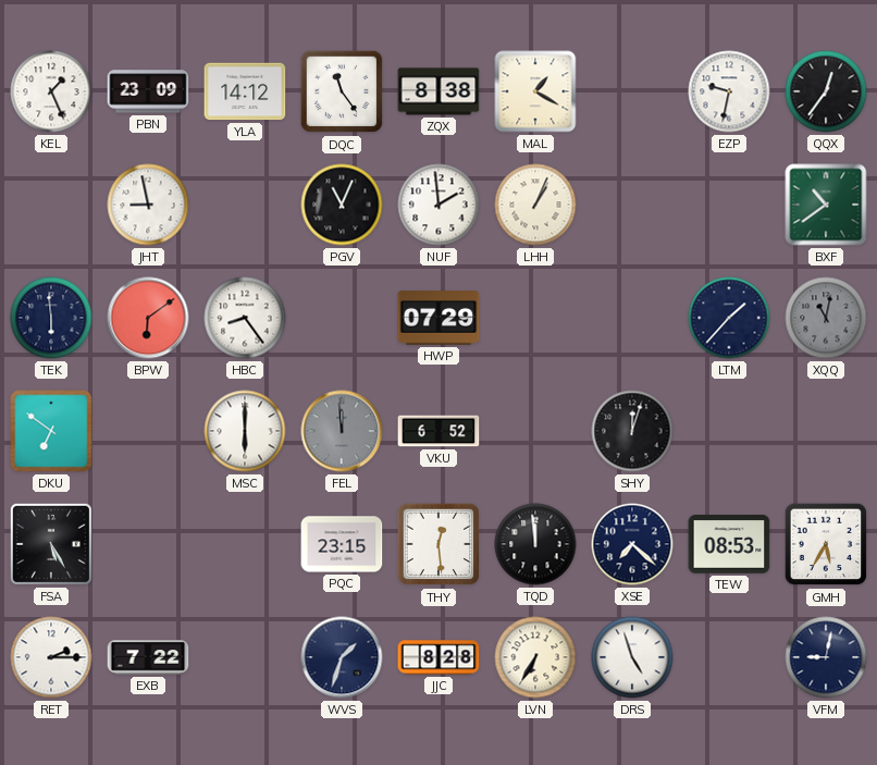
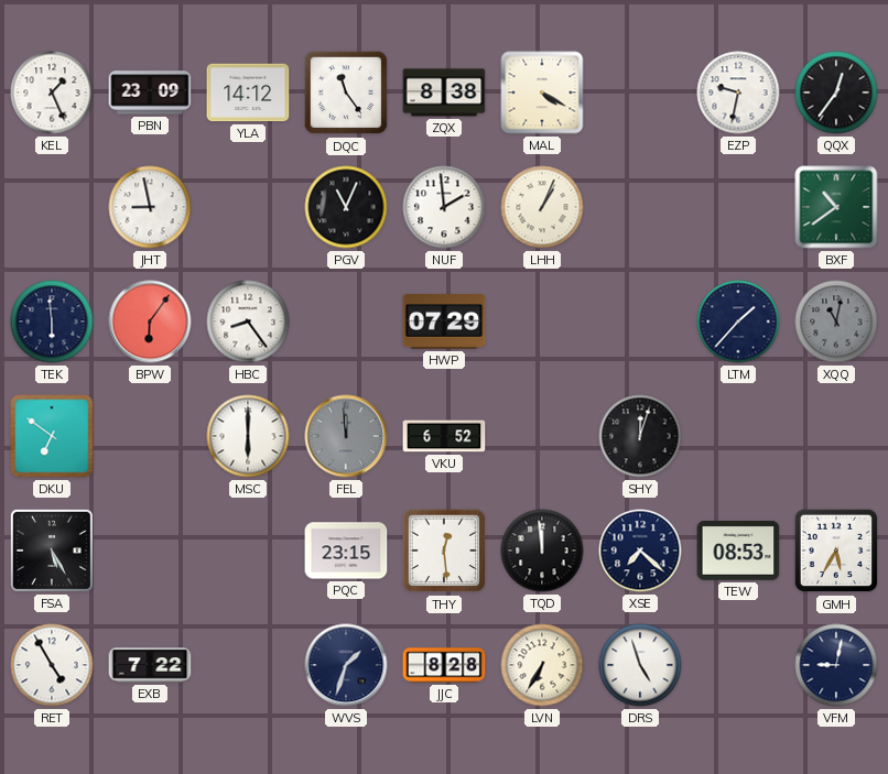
MAL: 1:20 -> 4:20
BPW: 6:09 -> 6:06
RET: 2:15 -> 4:55
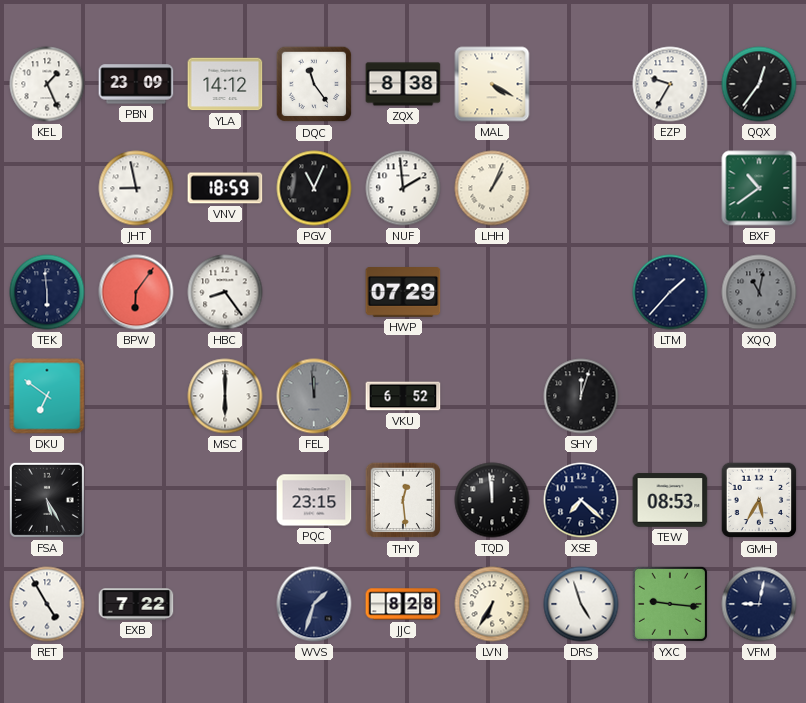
EZP: 9:32 -> 9:35
VNV: none -> 18:59
YXC: none -> 9:16
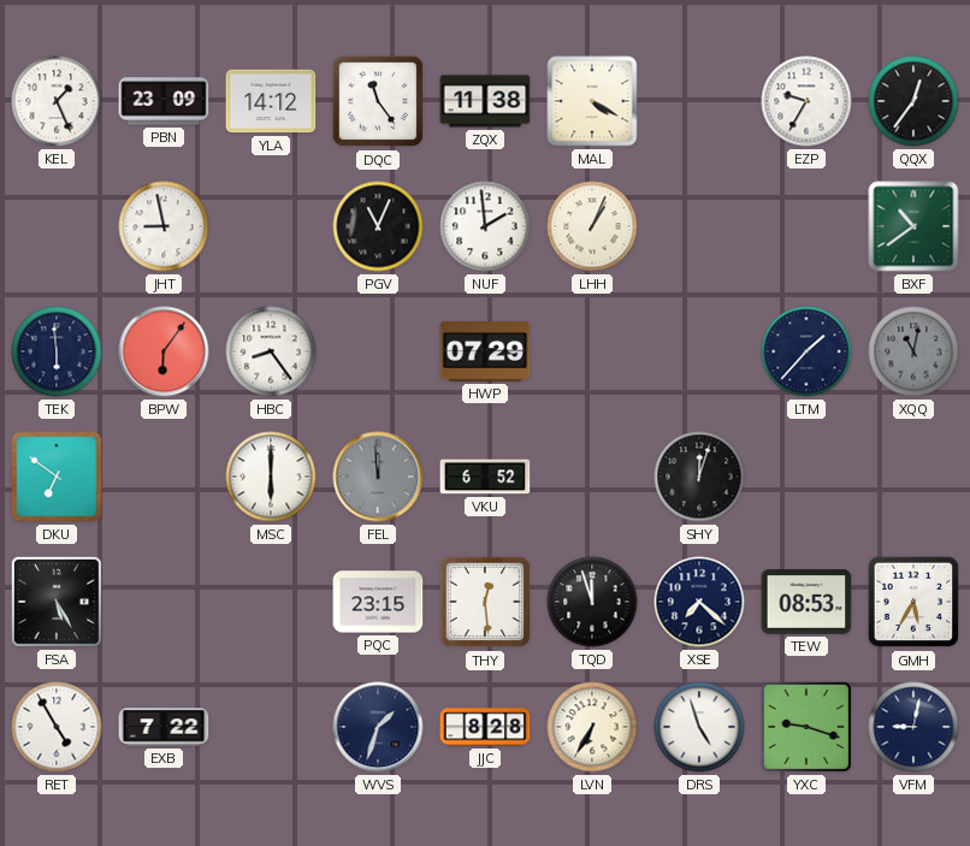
ZQX: 8:38 -> 11:38
VNV: 18:59 -> none
TQD: 11:59 -> 11:57
YXC: 9:16 -> 9:18
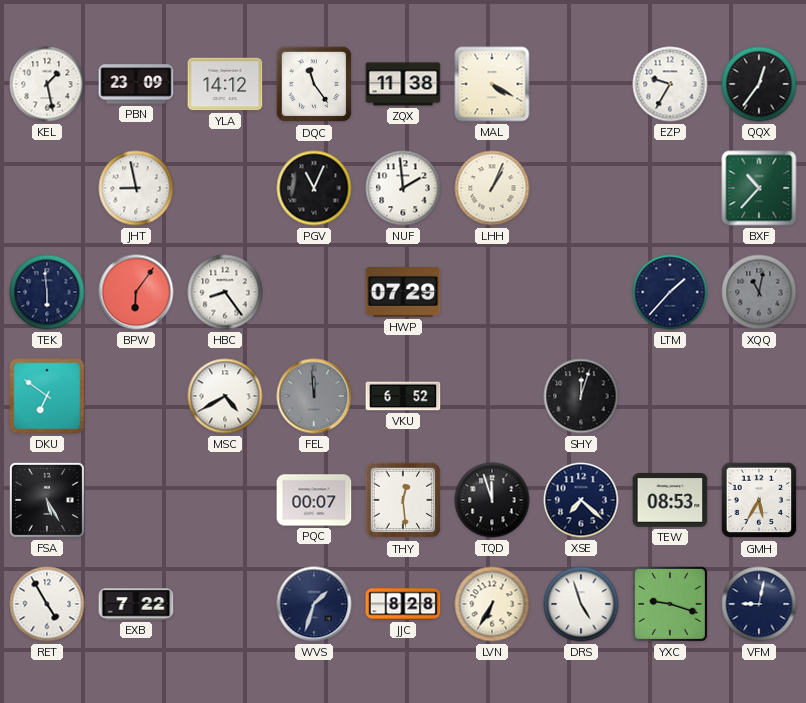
KEL: 1:26 -> 1:28
BXF: 10:39 -> 10:37
MSC: 6:00 -> 4:40
PQC: 23:15 -> 00:07
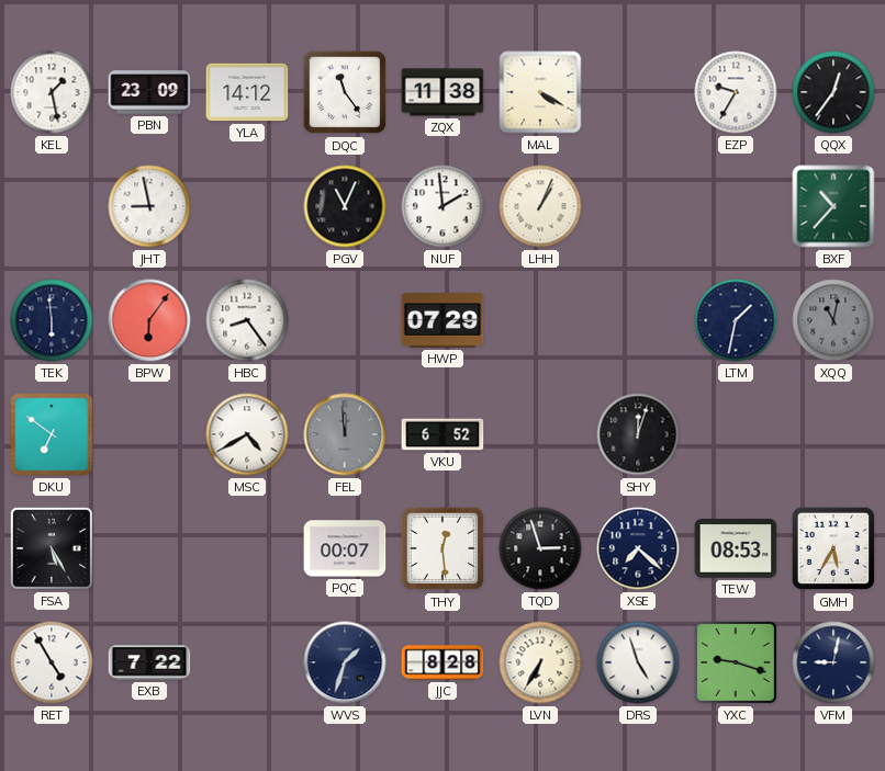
LTM: 1:37 -> 1:32
TQD: 11:57 -> 2:57
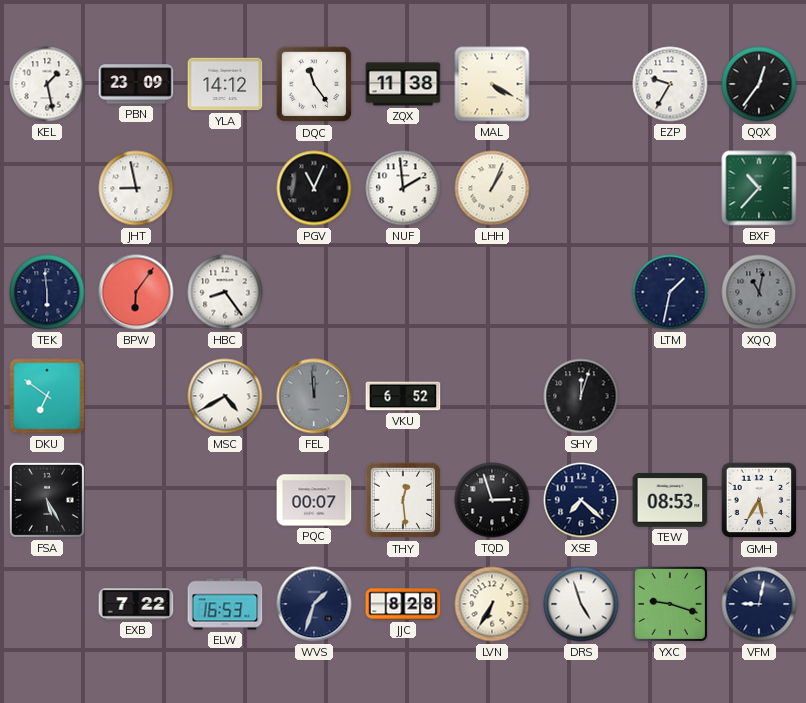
HWP: 07:29 -> none
RET: 4:55 -> none
ELW: none -> 16:53
